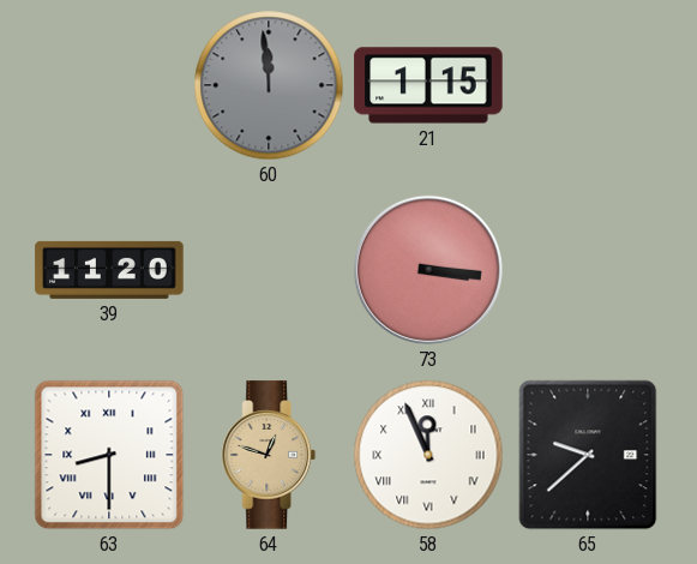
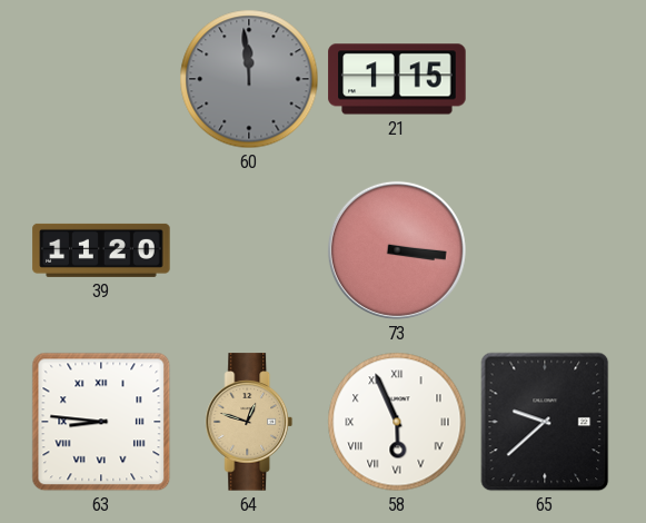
63: 8:30 -> 8:46
58: 11:56 -> 5:56
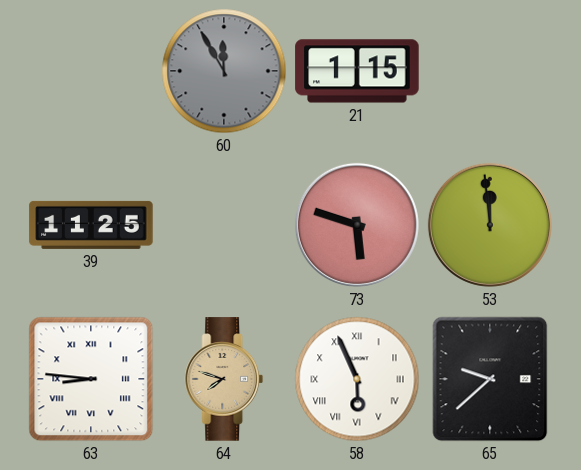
60: 11:59 -> 11:55
39: 11:20 -> 11:25
73: 3:16 -> 5:48
53: none -> 11:59
64: 12:48 -> 7:48
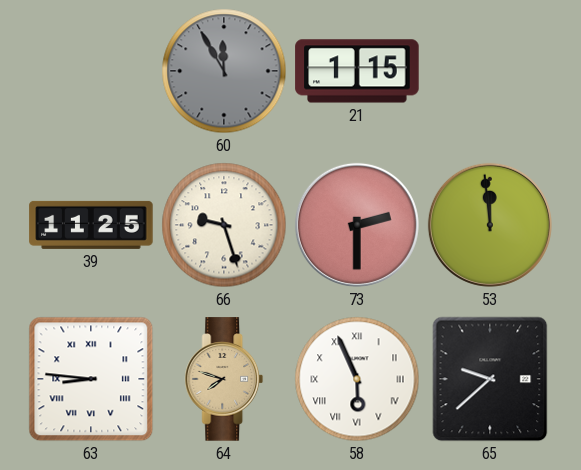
66: none -> 9:27
73: 5:48 -> 2:30
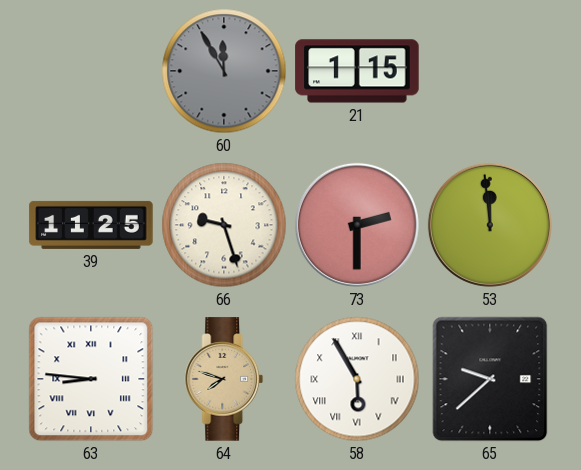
58: 5:56 -> 5:55
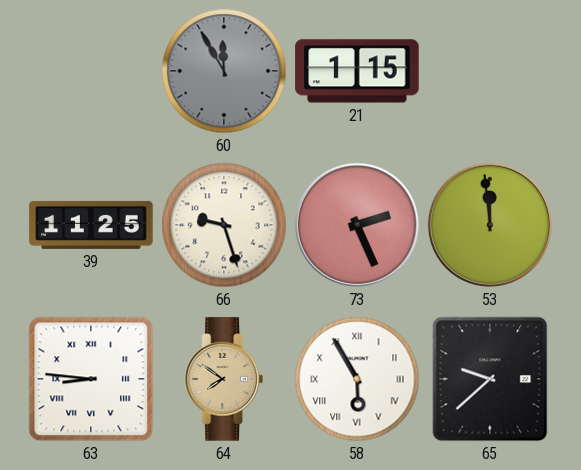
73: 2:30 -> 2:26
64: 7:48 -> 7:51
